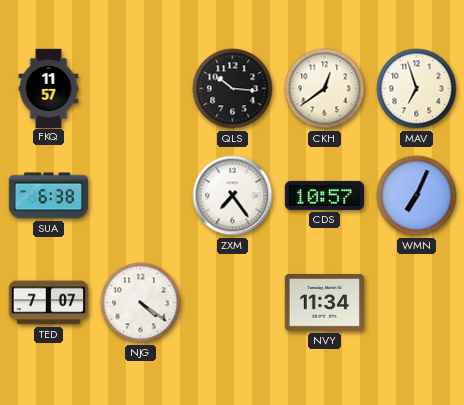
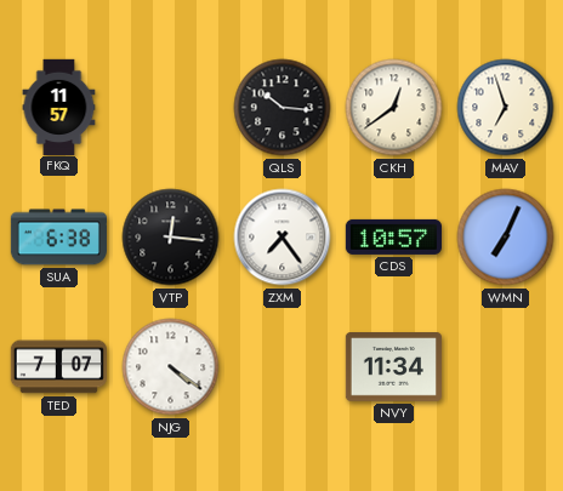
VTP: none -> 12:16
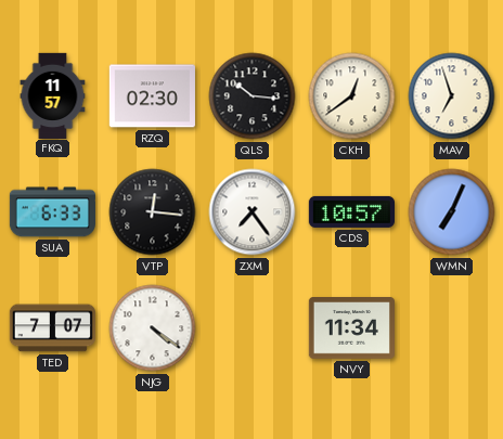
RZQ: none -> 02:30
SUA: 6:38 -> 6:33
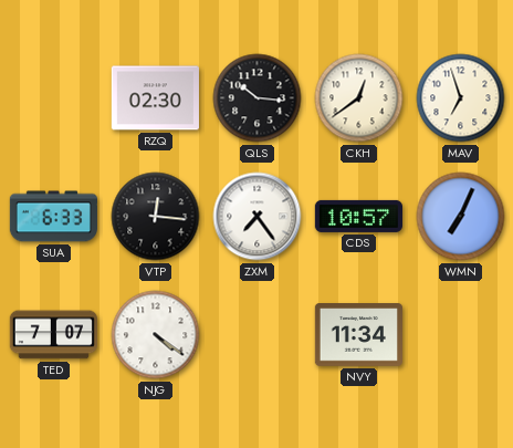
FKQ: 11:57 -> none
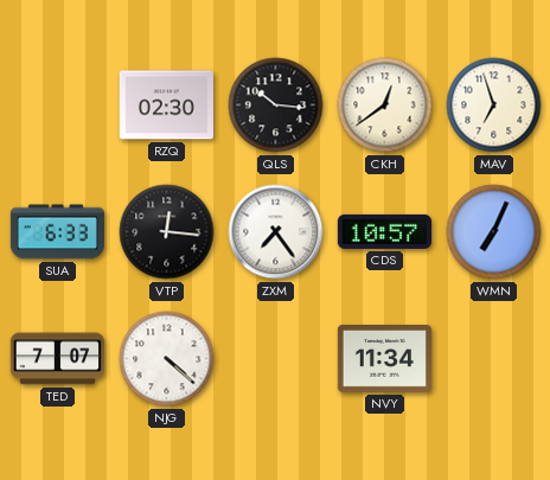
NJG: 4:21 -> 4:22
